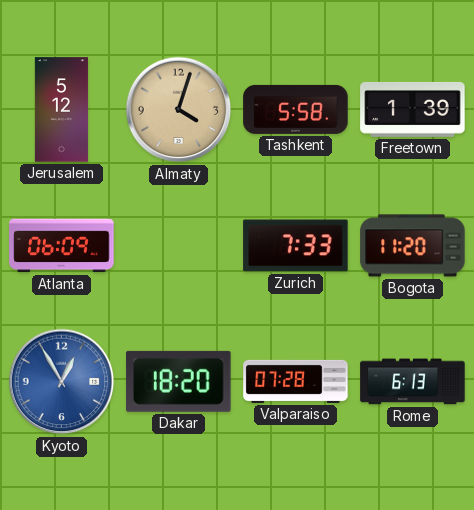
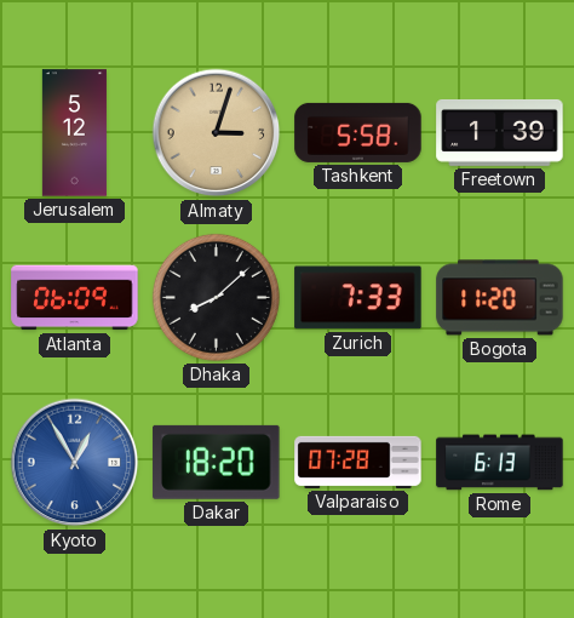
Almaty: 4:03 -> 3:03
Dhaka: none -> 8:08
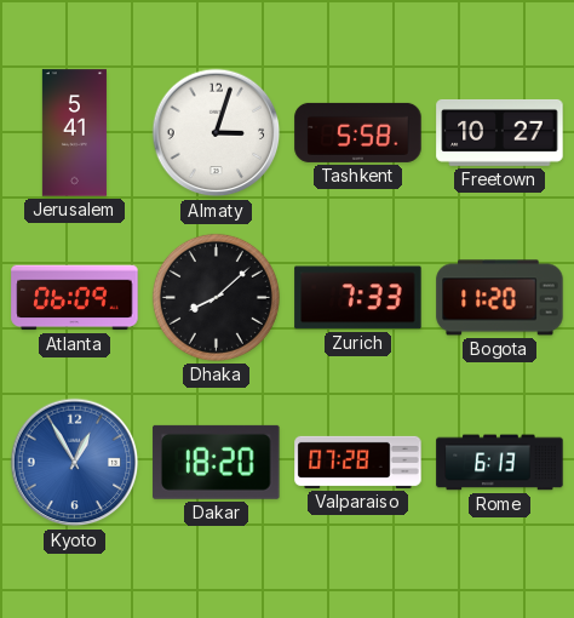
Jerusalem: 5:12 -> 5:41
Almaty dial: champagne -> white
Freetown: 1:39 -> 10:27
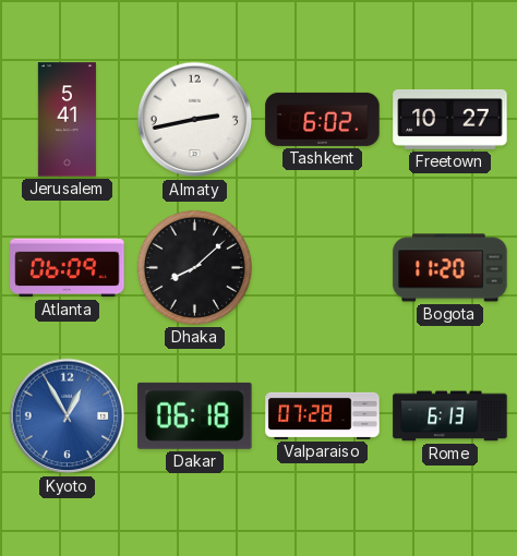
Almaty: 3:03 -> 2:43
Tashkent: 5:58 -> 6:02
Zurich: 7:33 -> none
Dakar: 18:20 -> 06:18
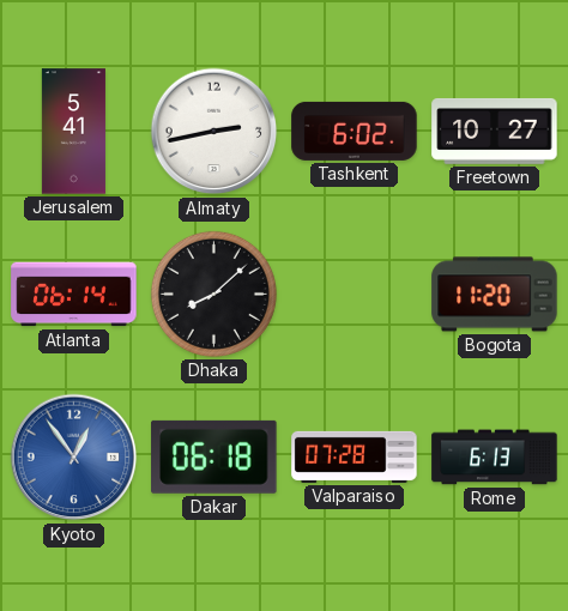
Atlanta: 06:09 -> 06:14
Kyoto: 12:55 -> 12:54
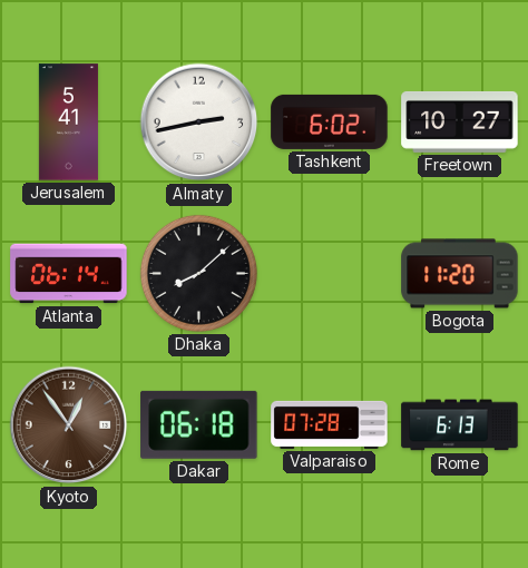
Kyoto dial: blue -> brown
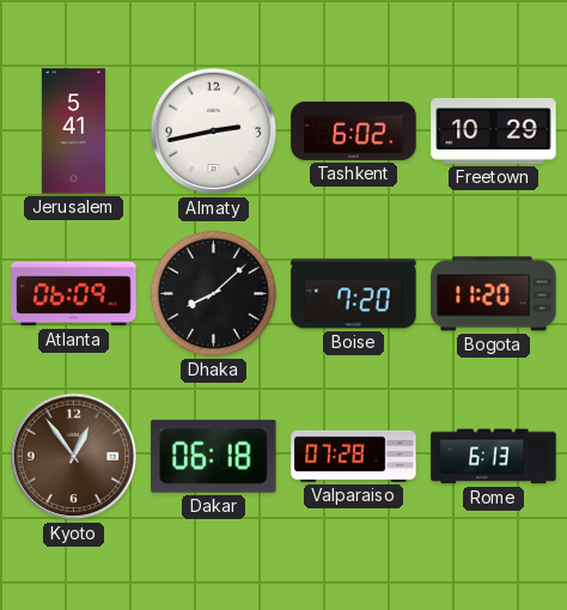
Freetown: 10:27 -> 10:29
Atlanta: 06:14 -> 06:09
Boise: none -> 7:20
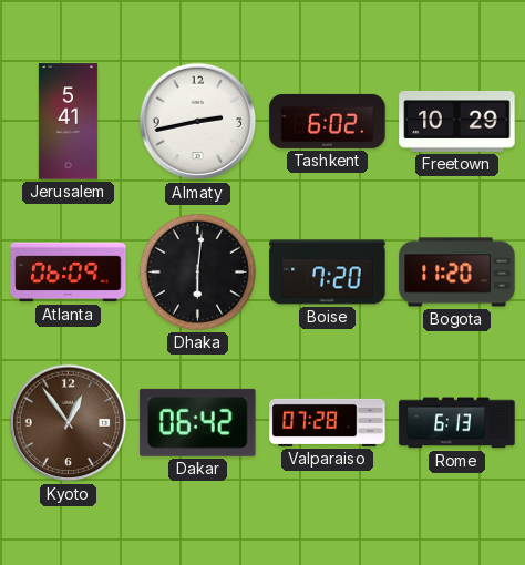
Dhaka: 8:08 -> 6:01
Dakar: 06:18 -> 06:42
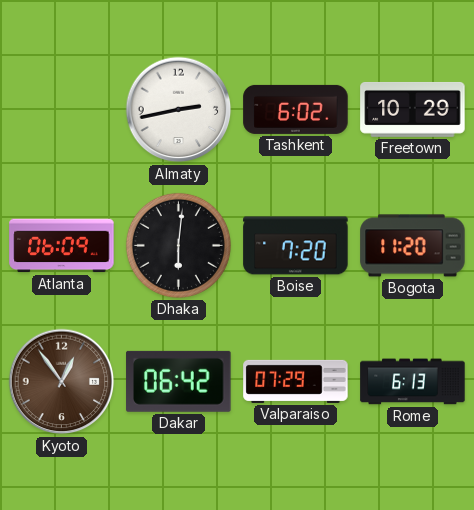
Jerusalem: 5:41 -> none
Valparaiso: 07:28 -> 07:29
